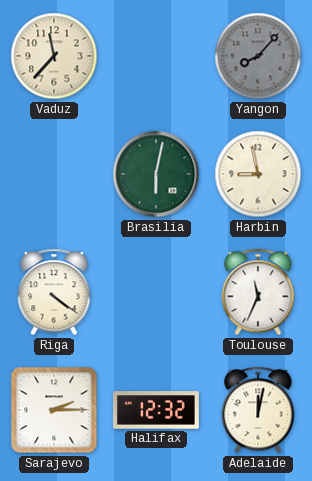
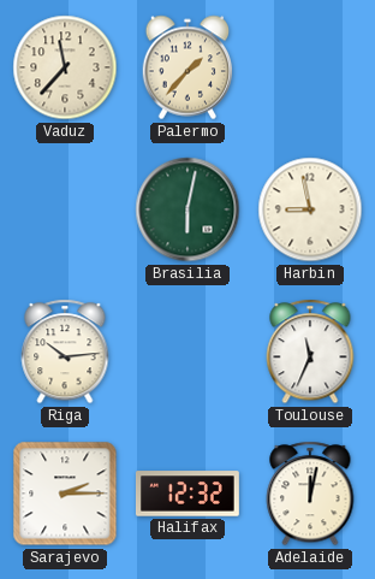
Palermo: none -> 1:37
Yangon: 8:07 -> none
Riga: 4:21 -> 10:14
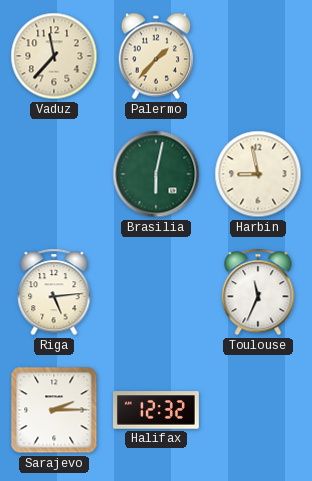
Riga: 10:14 -> 5:14
Adelaide: 12:02 -> none
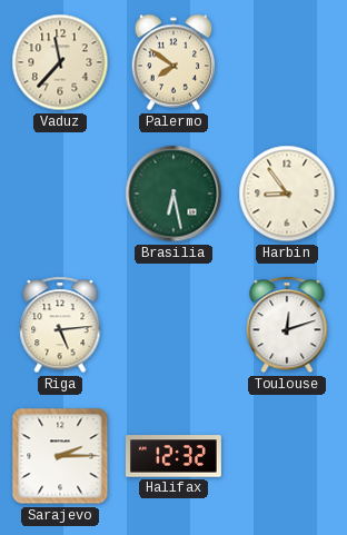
Palermo: 1:37 -> 7:51
Brasilia: 6:02 -> 6:28
Harbin: 8:58 -> 8:54
Toulouse: 11:34 -> 12:12
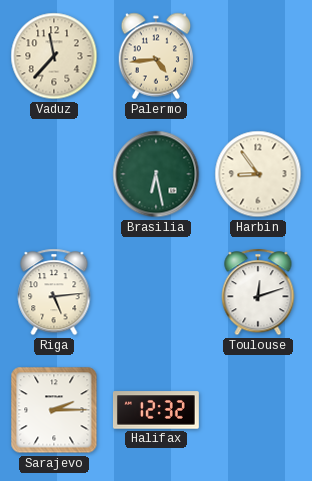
Palermo: 7:51 -> 4:44
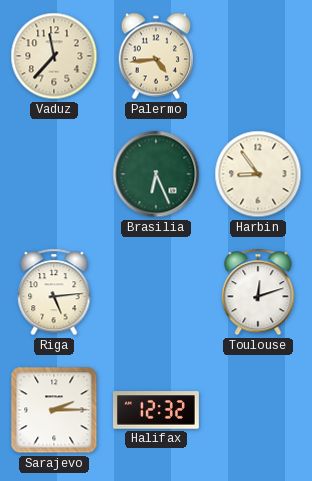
Brasilia: 6:28 -> 6:26
